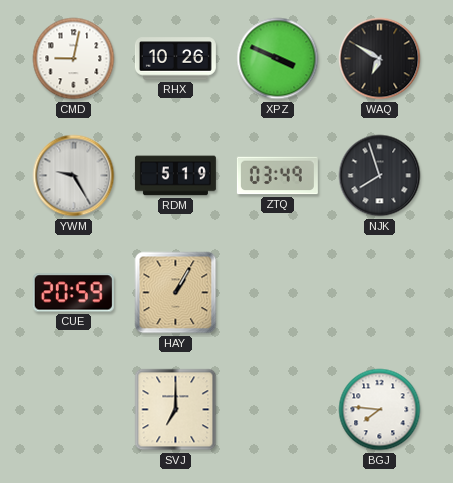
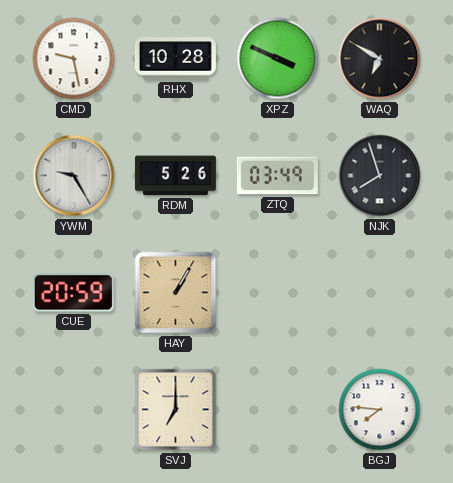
CMD: 9:02 -> 9:28
RHX: 10:26 -> 10:28
RDM: 5:19 -> 5:26
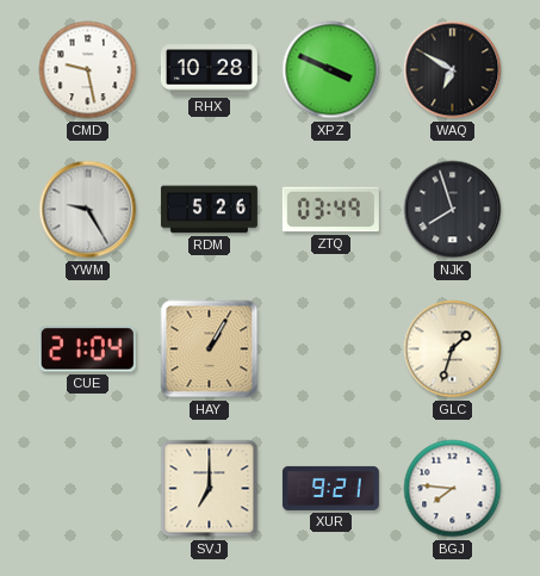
CUE: 20:59 -> 21:04
GLC: none -> 1:33
XUR: none -> 9:21
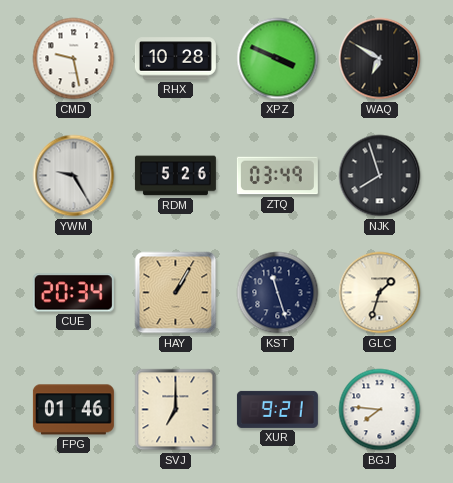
CUE: 21:04 -> 20:34
KST: none -> 11:27
FPG: none -> 01:46
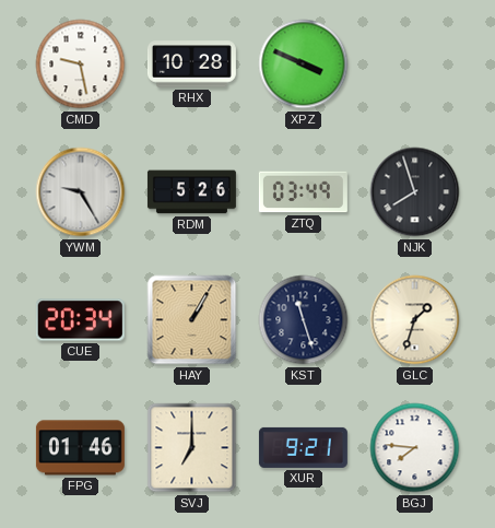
WAQ: 6:50 -> none
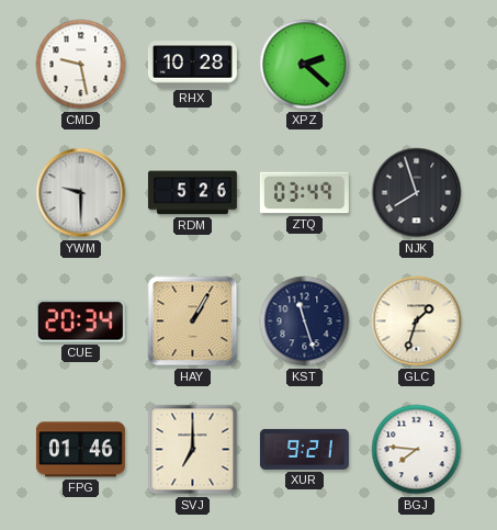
XPZ: 3:49 -> 2:22
YWM: 9:25 -> 9:30
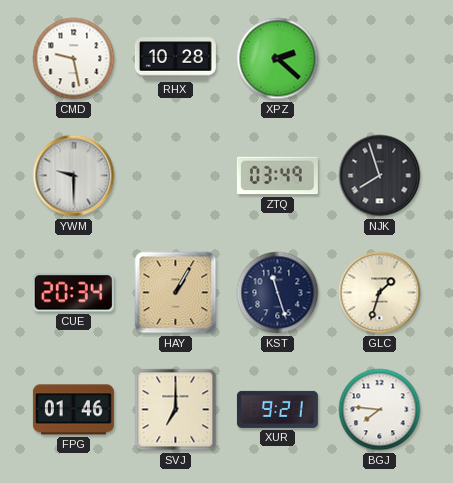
RDM: 5:26 -> none
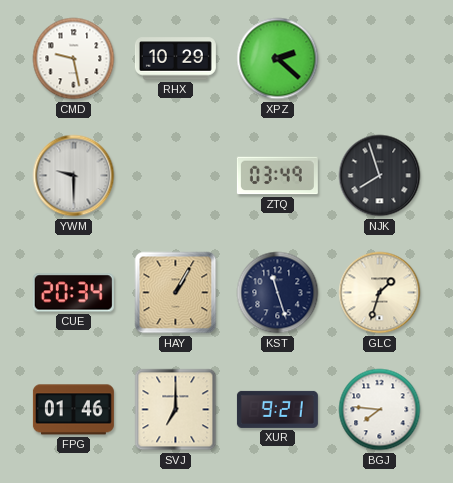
RHX: 10:28 -> 10:29
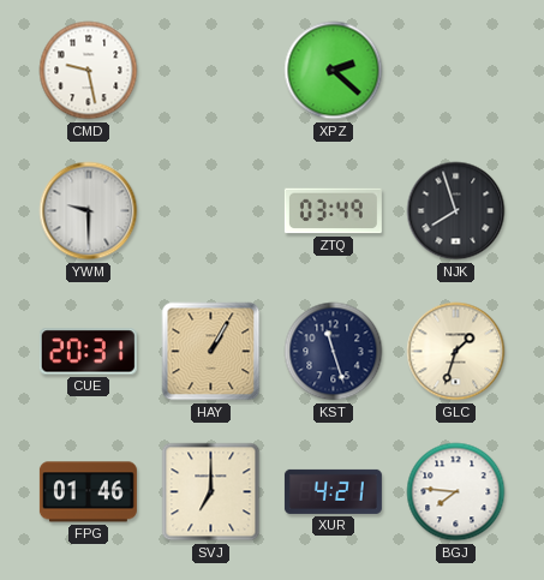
RHX: 10:29 -> none
CUE: 20:34 -> 20:31
XUR: 9:21 -> 4:21
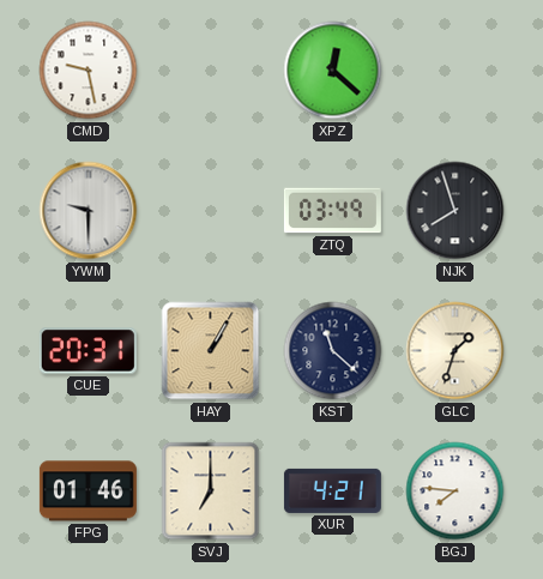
XPZ: 2:22 -> 12:22
KST: 11:27 -> 11:22
